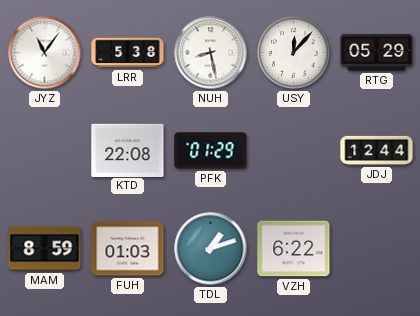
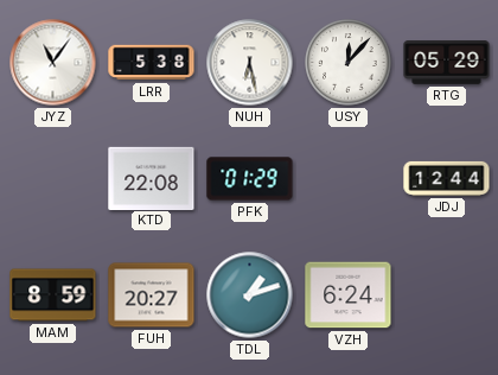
NUH: 8:28 -> 6:28
FUH: 01:03 -> 20:27
VZH: 6:22 -> 6:24
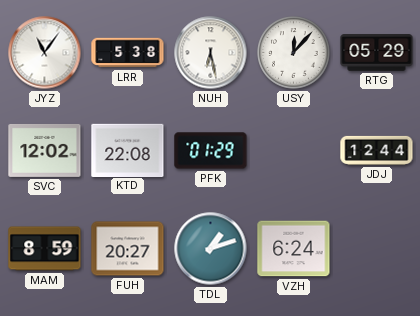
SVC: none -> 12:02
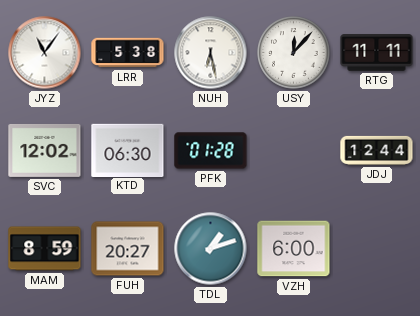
RTG: 05:29 -> 11:11
KTD: 22:08 -> 06:30
PFK: 01:29 -> 01:28
VZH: 6:24 -> 6:00
